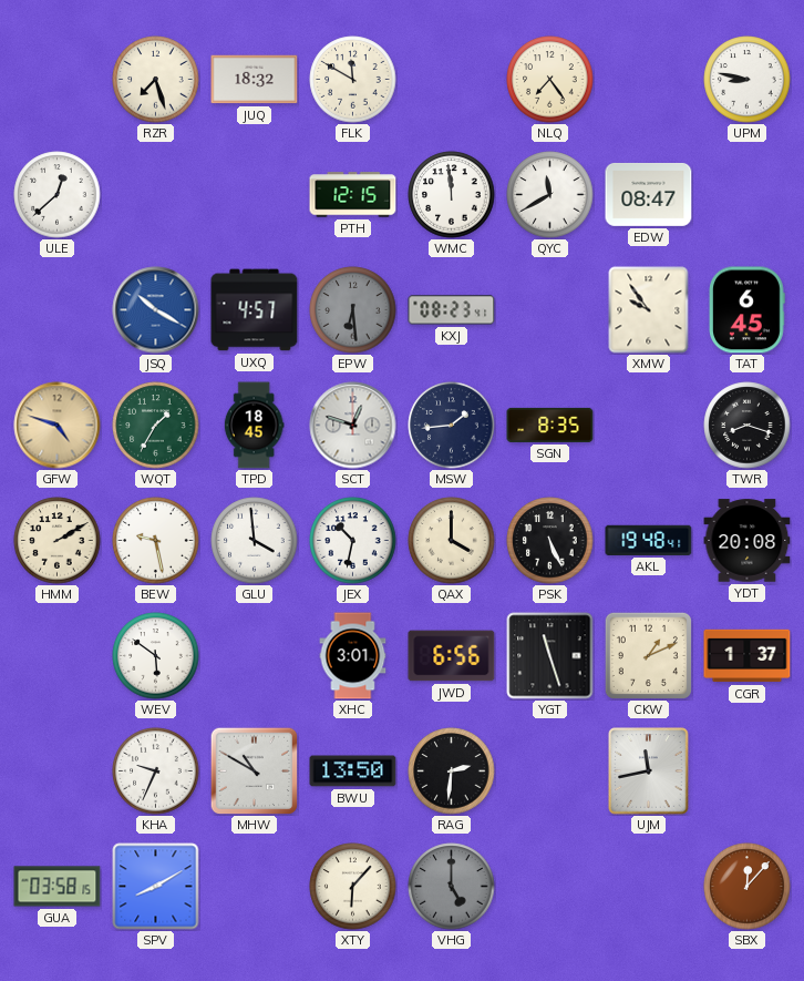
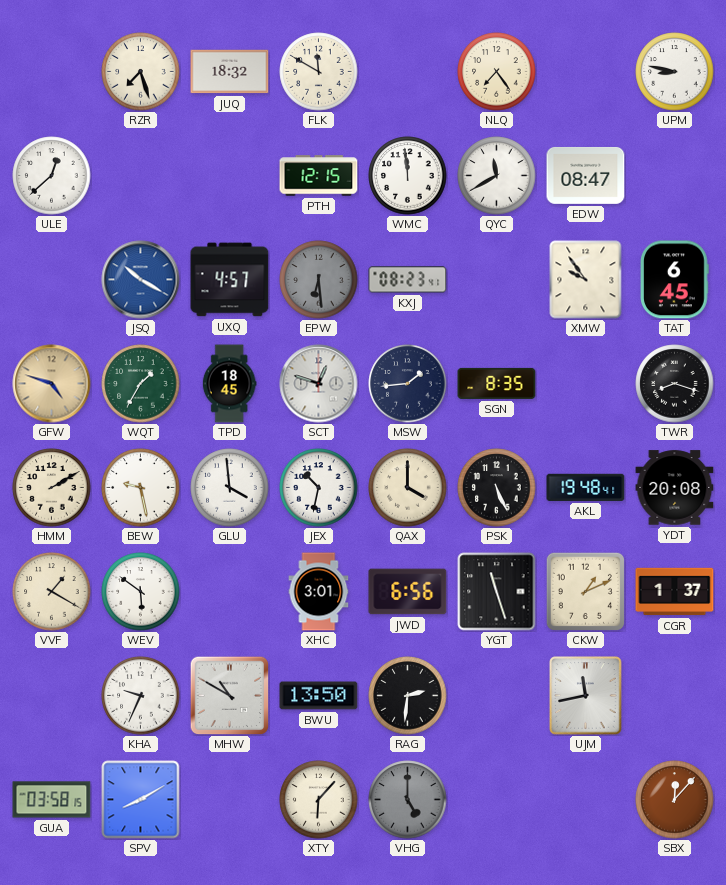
VVF: none -> 1:20
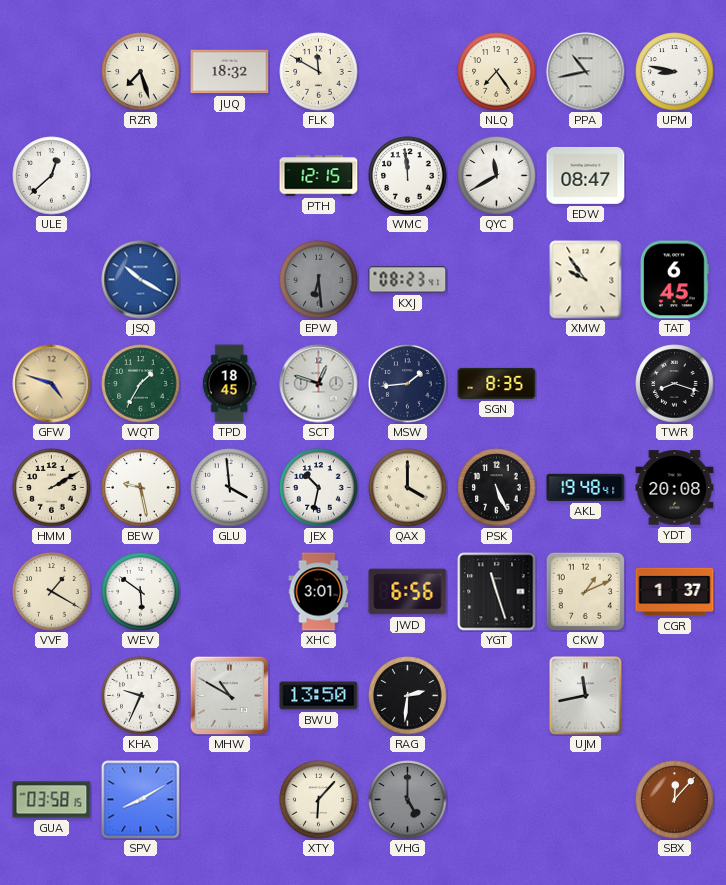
PPA: none -> 10:43
UXQ: 4:57 -> none
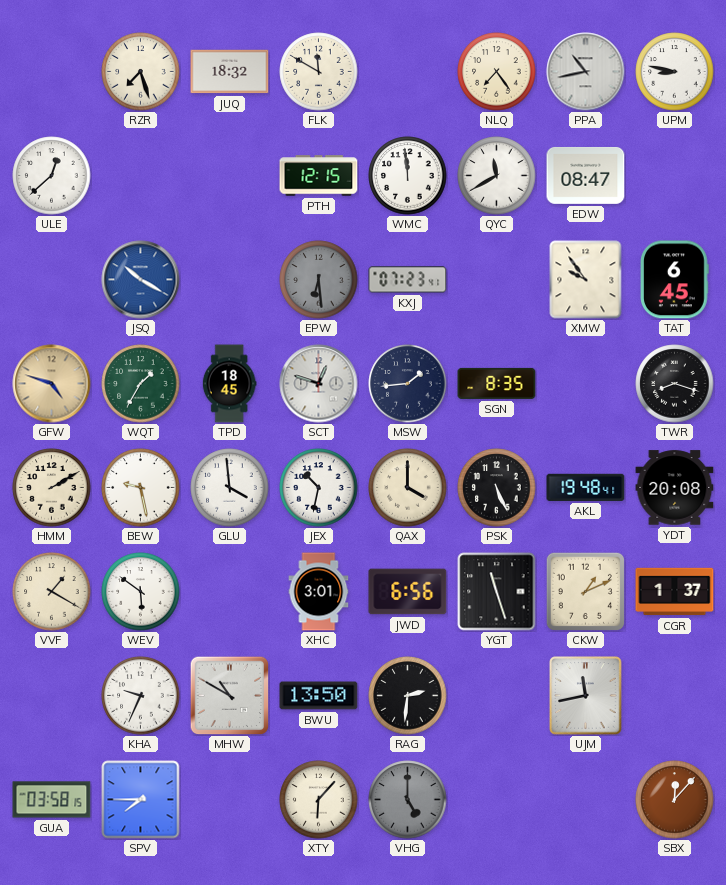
KXJ: 08:23 -> 07:23
SPV: 8:10 -> 7:45
